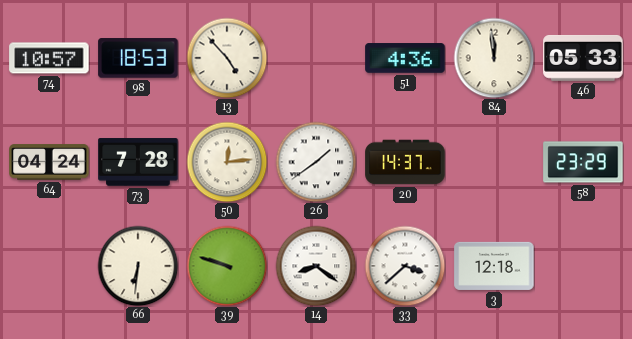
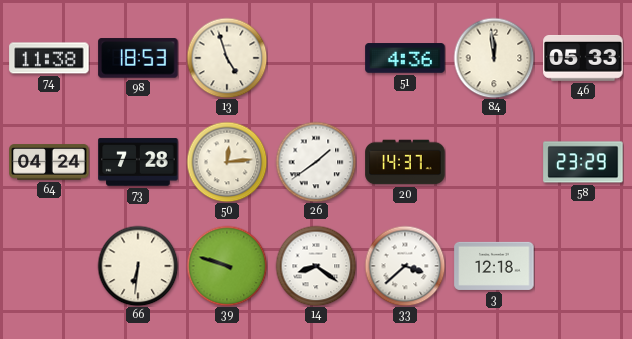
74: 10:57 -> 11:38
13: 4:53 -> 4:57
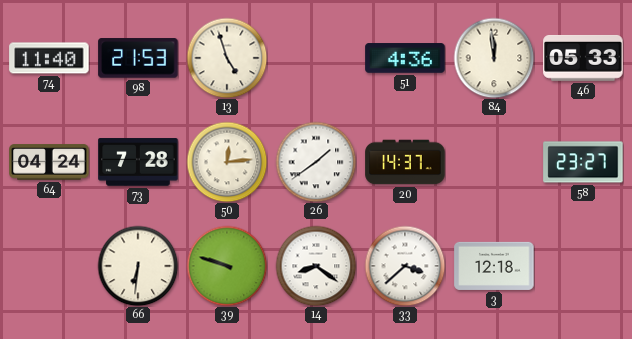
74: 11:38 -> 11:40
98: 18:53 -> 21:53
58: 23:29 -> 23:27
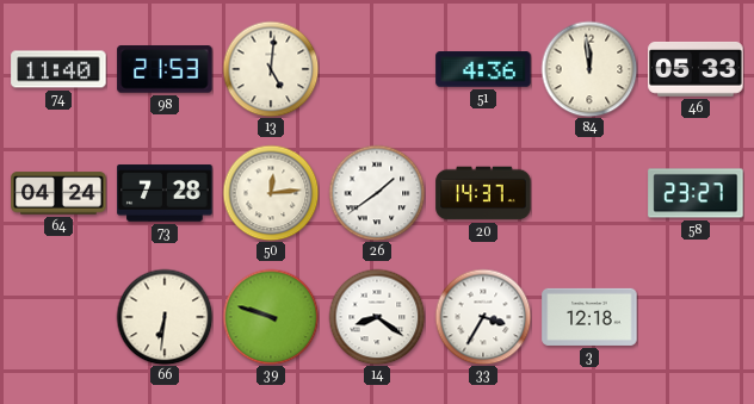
13: 4:57 -> 5:01
33: 3:38 -> 3:35
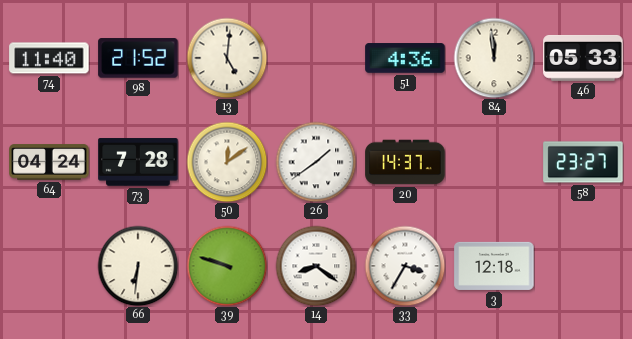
98: 21:53 -> 21:52
50: 12:14 -> 12:09
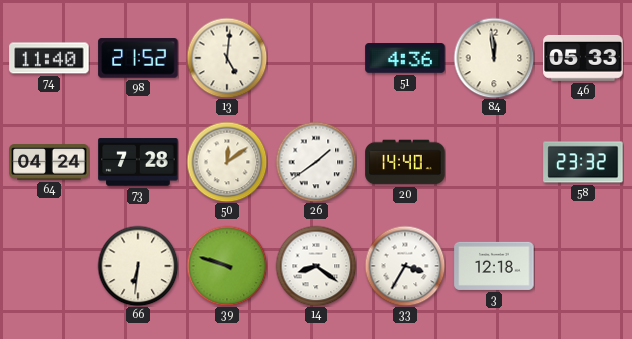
20: 14:37 -> 14:40
58: 23:27 -> 23:32
